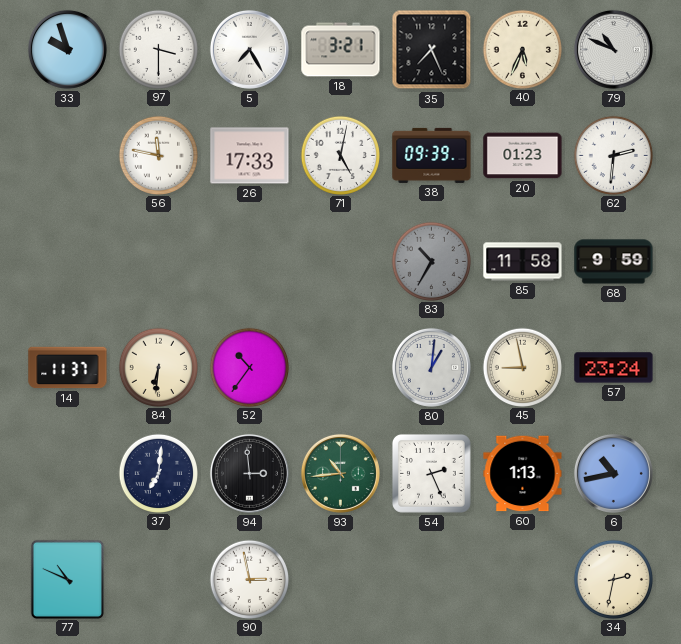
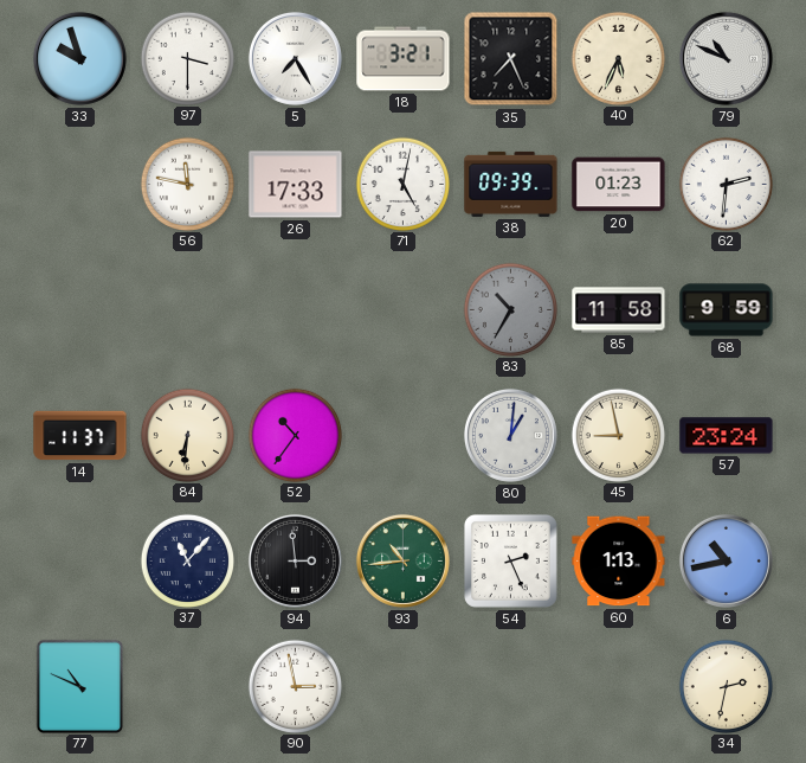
37: 7:01 -> 11:07
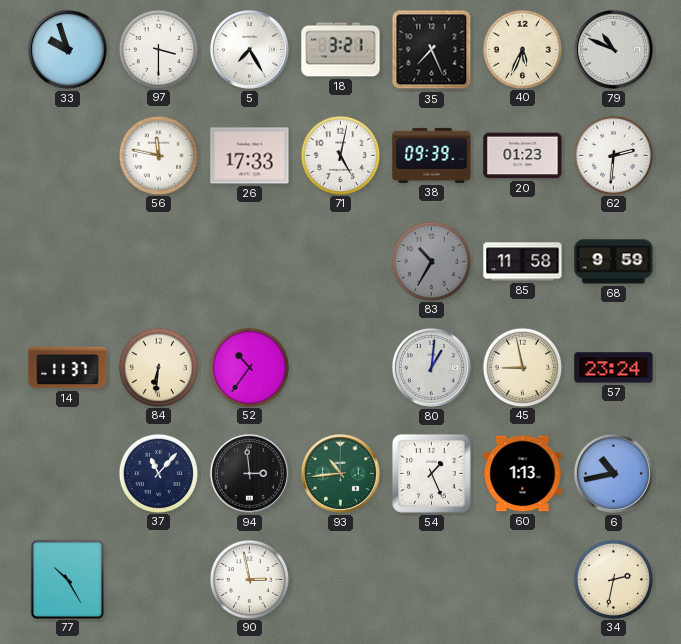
54: 2:26 -> 1:26
77: 10:49 -> 10:25
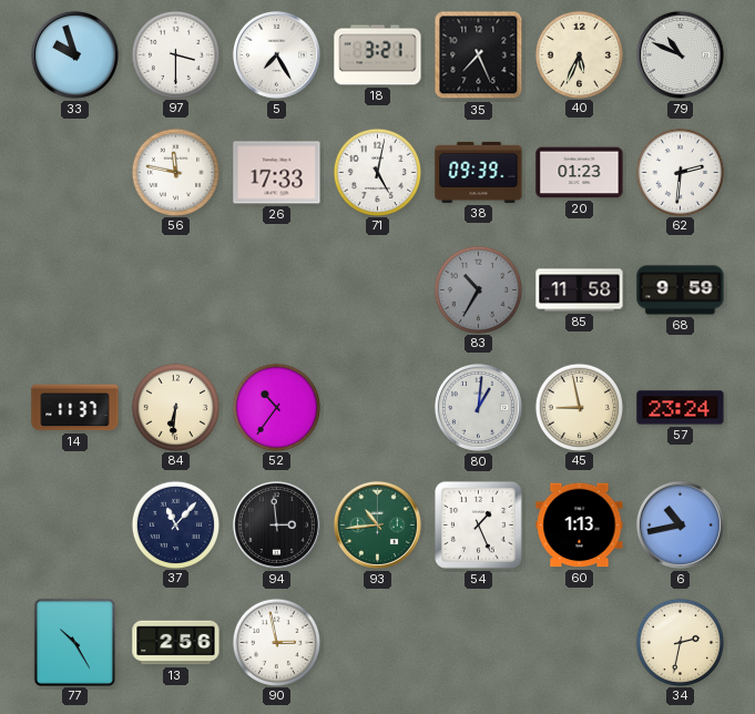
13: none -> 2:56
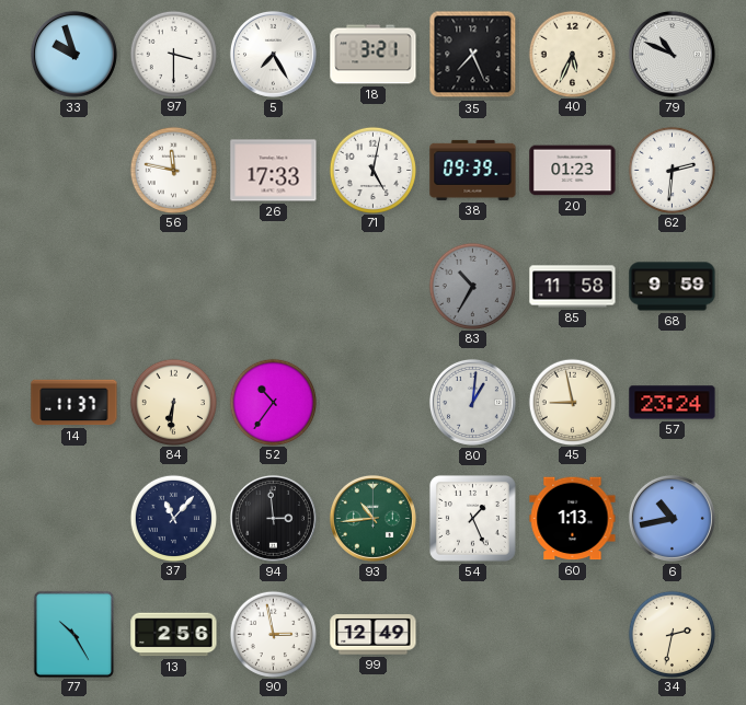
99: none -> 12:49
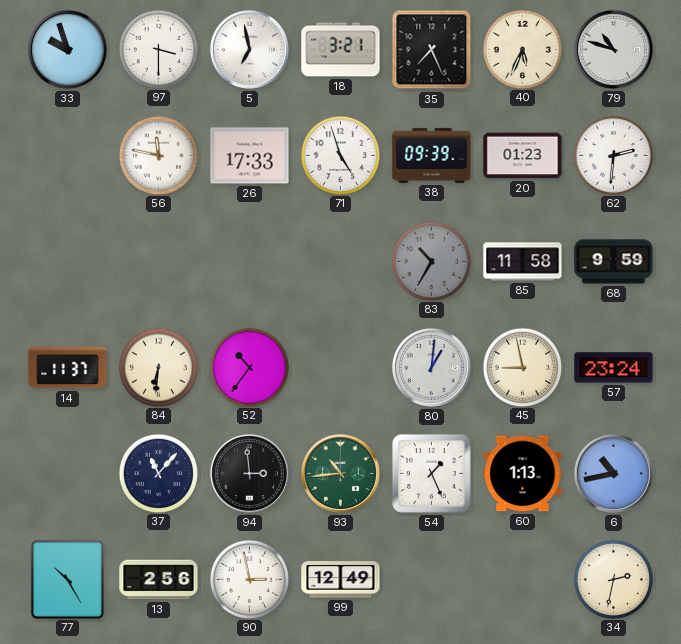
5: 7:25 -> 6:58
79: 10:49 -> 10:48
71: 5:02 -> 4:57
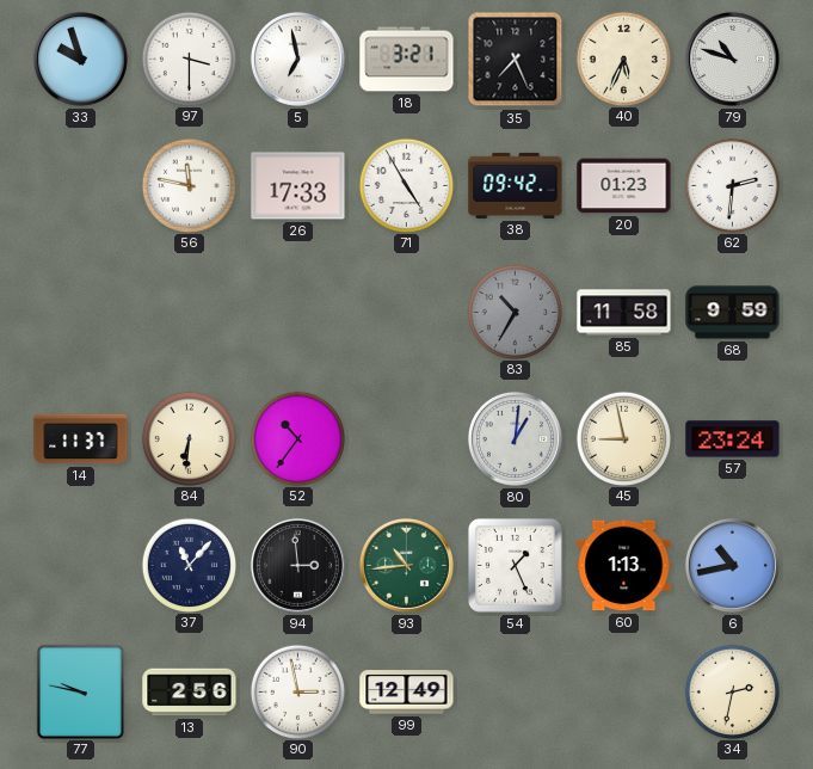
71: 4:57 -> 4:55
38: 09:39 -> 09:42
77: 10:25 -> 9:47
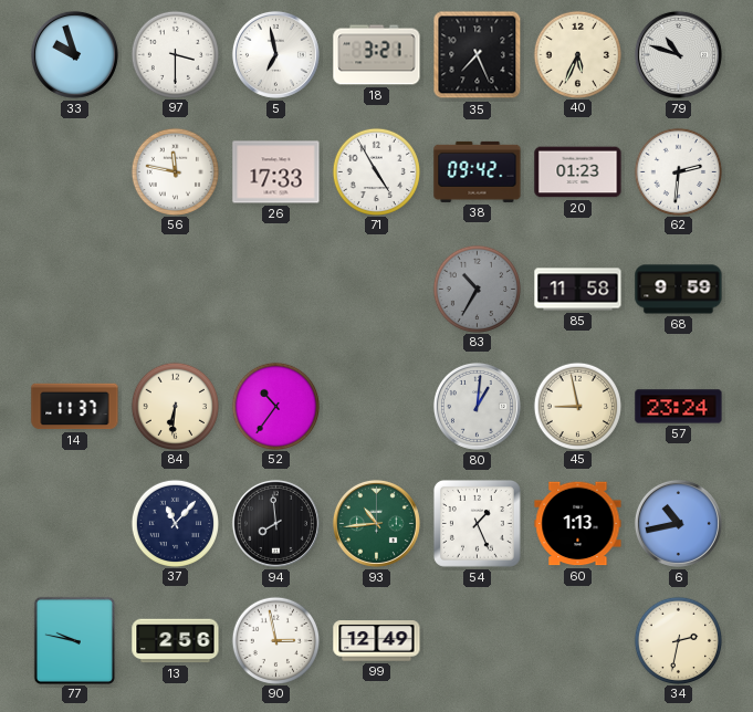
94: 2:59 -> 7:59
